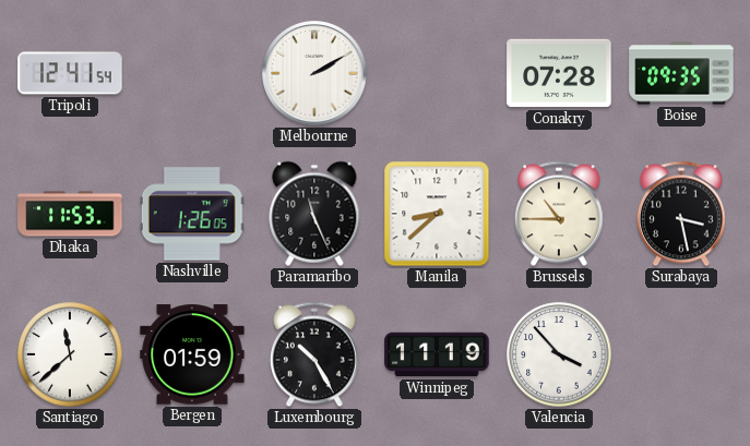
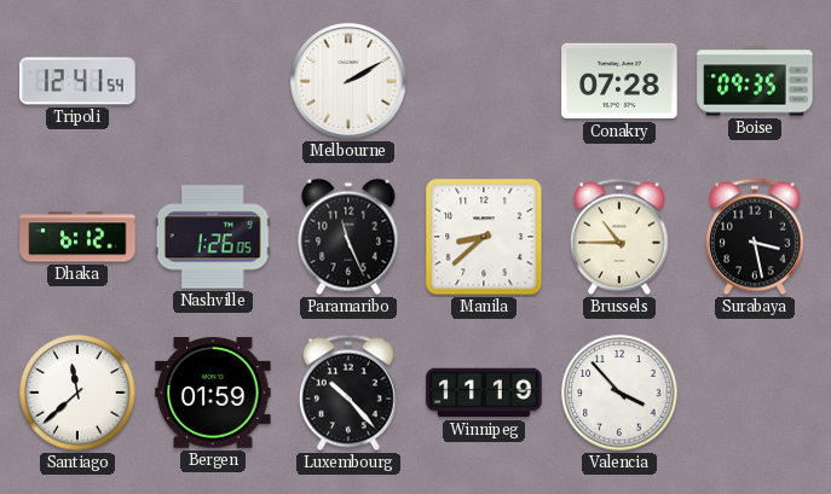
Dhaka: 11:53 -> 6:12
Luxembourg: 10:25 -> 10:23
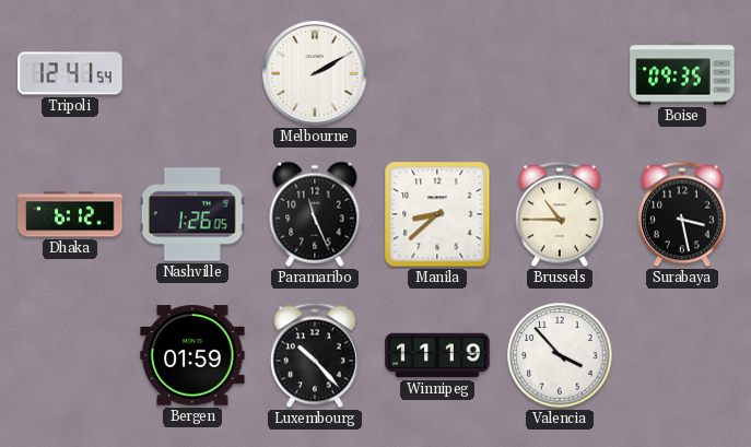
Conakry: 07:28 -> none
Santiago: 11:38 -> none
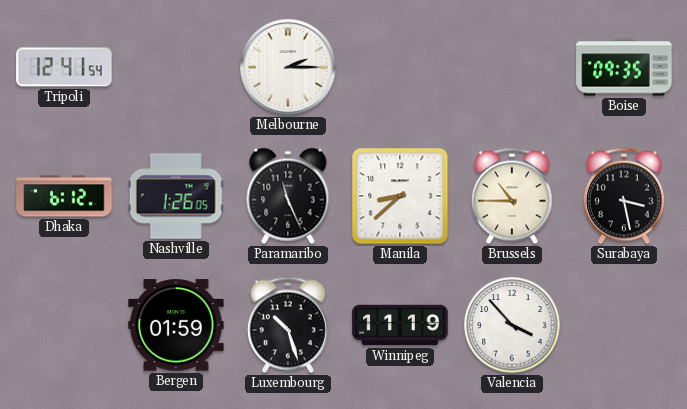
Melbourne: 2:10 -> 2:15
Luxembourg: 10:23 -> 10:27
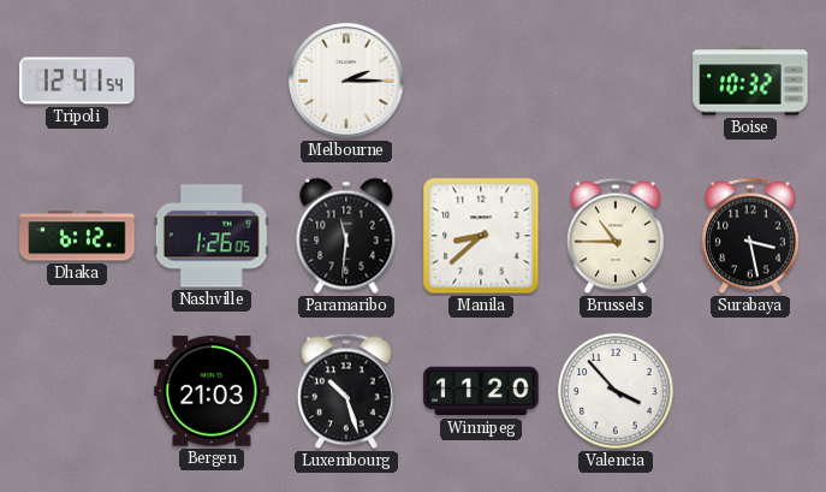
Boise: 09:35 -> 10:32
Paramaribo: 11:26 -> 11:31
Bergen: 01:59 -> 21:03
Winnipeg: 11:19 -> 11:20
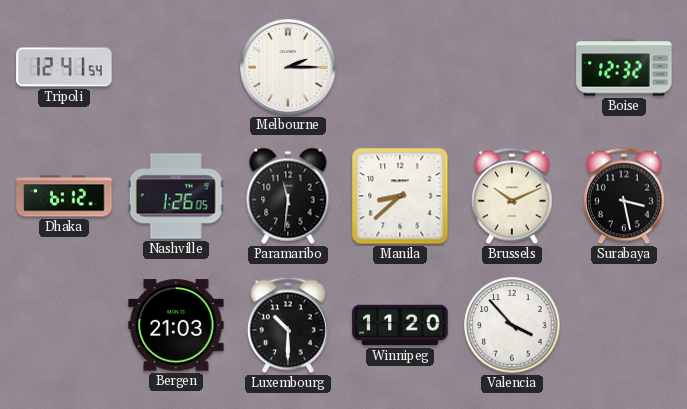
Boise: 10:32 -> 12:32
Brussels: 10:45 -> 10:11
Luxembourg: 10:27 -> 10:30
